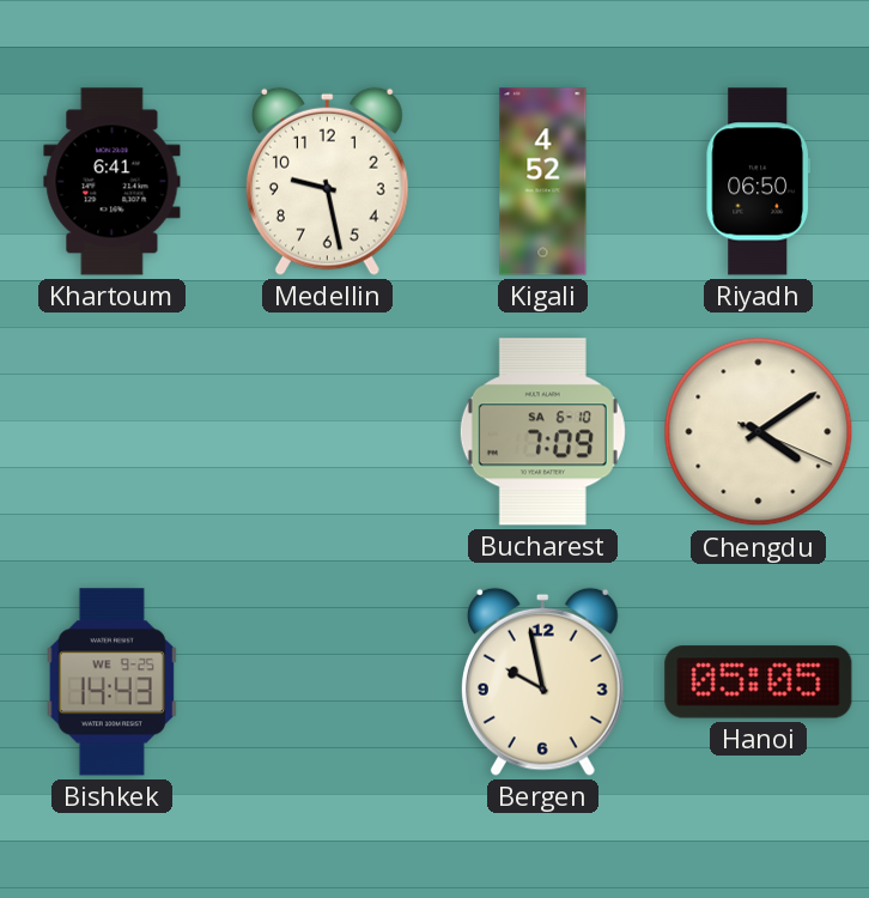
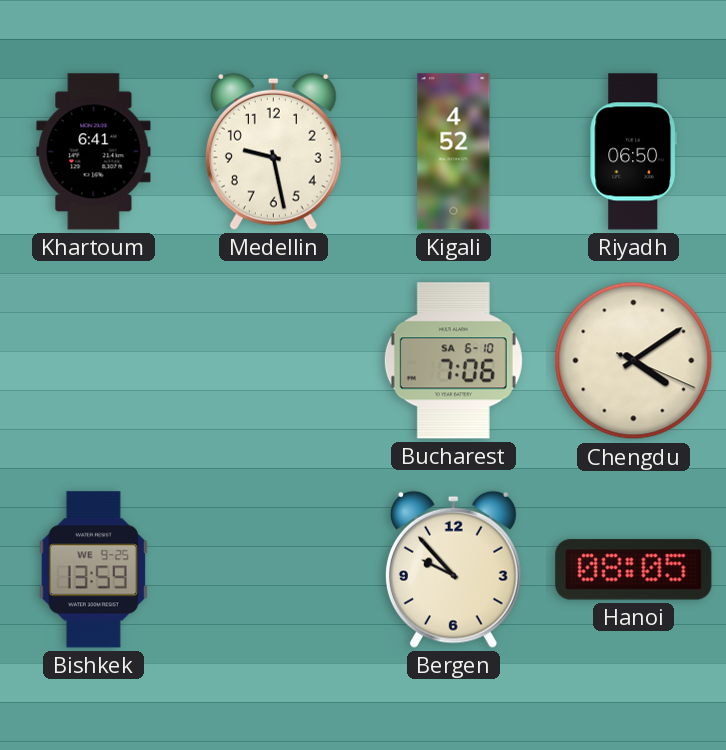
Bucharest: 7:09 -> 7:06
Bishkek: 14:43 -> 13:59
Bergen: 9:58 -> 9:53
Hanoi: 05:05 -> 08:05
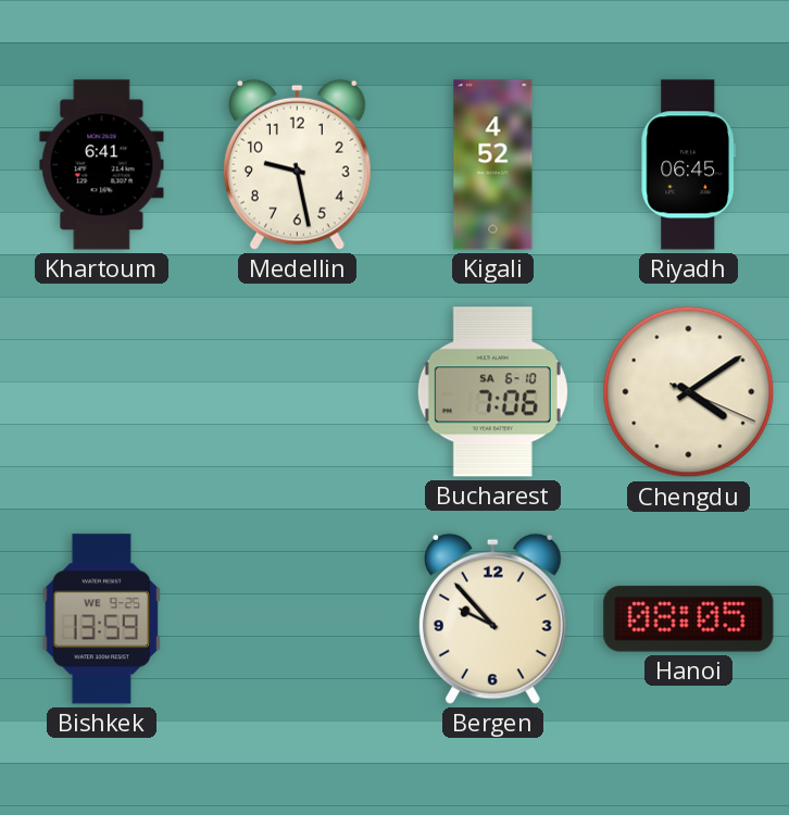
Riyadh: 06:50 -> 06:45
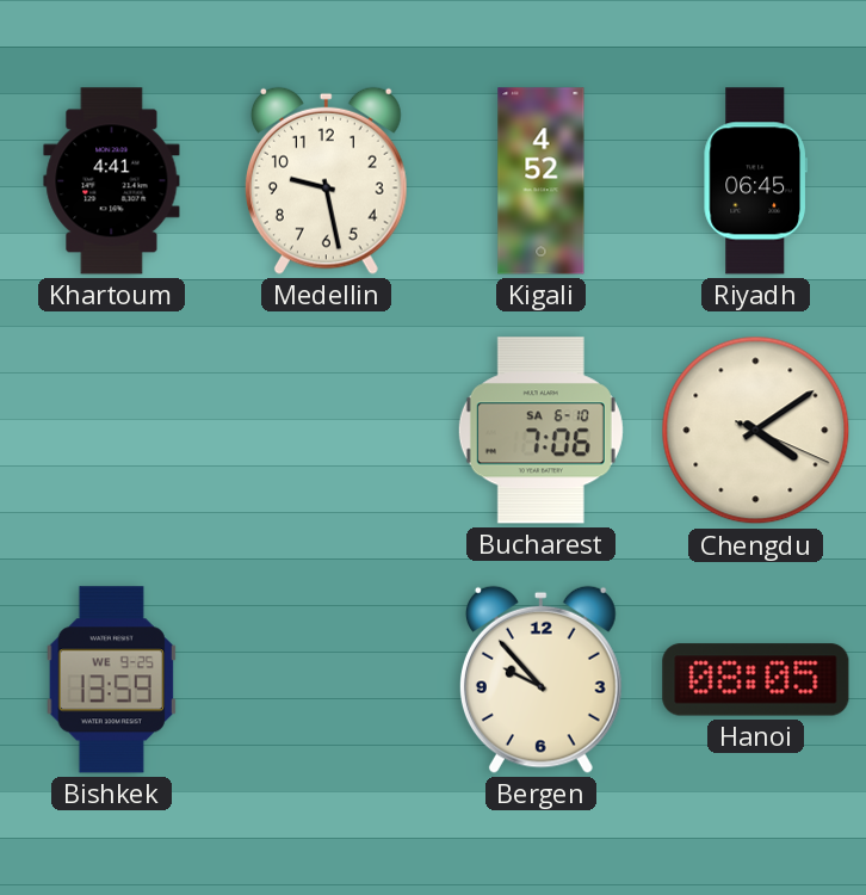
Khartoum: 6:41 -> 4:41
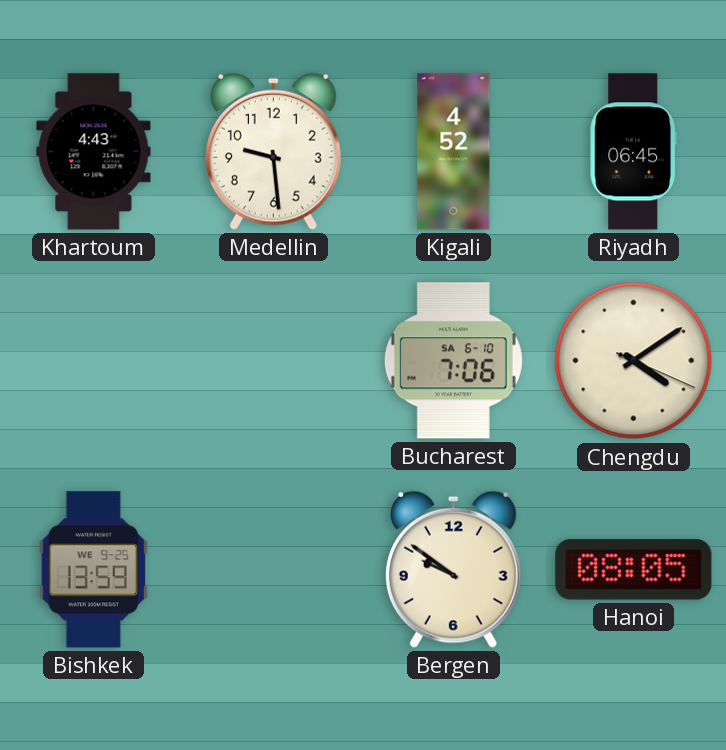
Khartoum: 4:41 -> 4:43
Medellin: 9:28 -> 9:29
Bergen: 9:53 -> 9:51
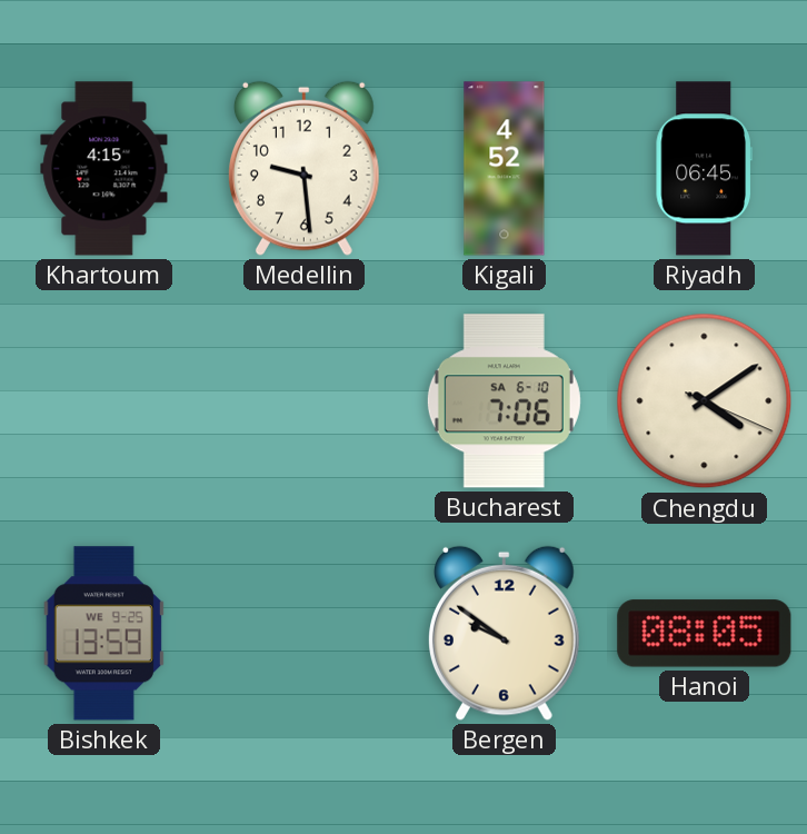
Khartoum: 4:43 -> 4:15
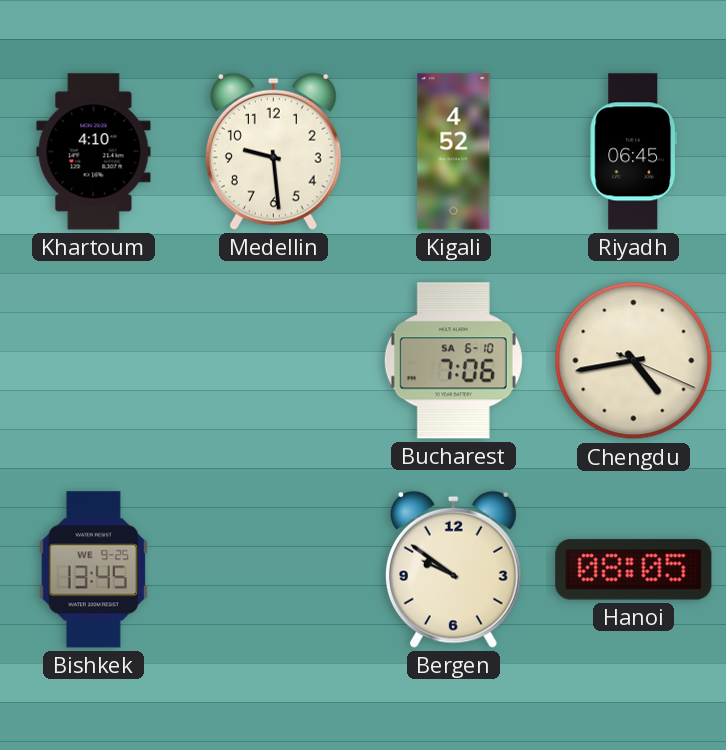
Khartoum: 4:15 -> 4:10
Chengdu: 4:09 -> 4:43
Bishkek: 13:59 -> 13:45
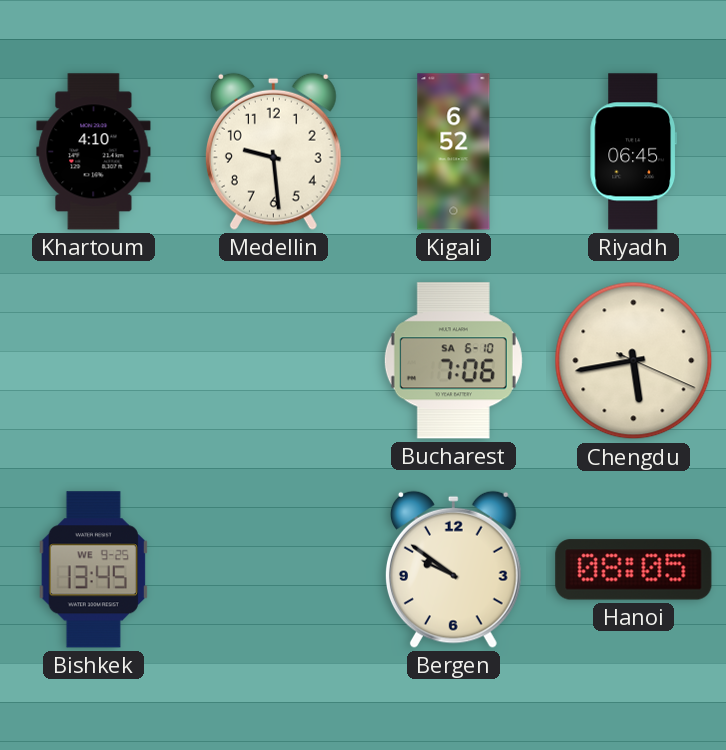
Kigali: 4:52 -> 6:52
Chengdu: 4:43 -> 5:43
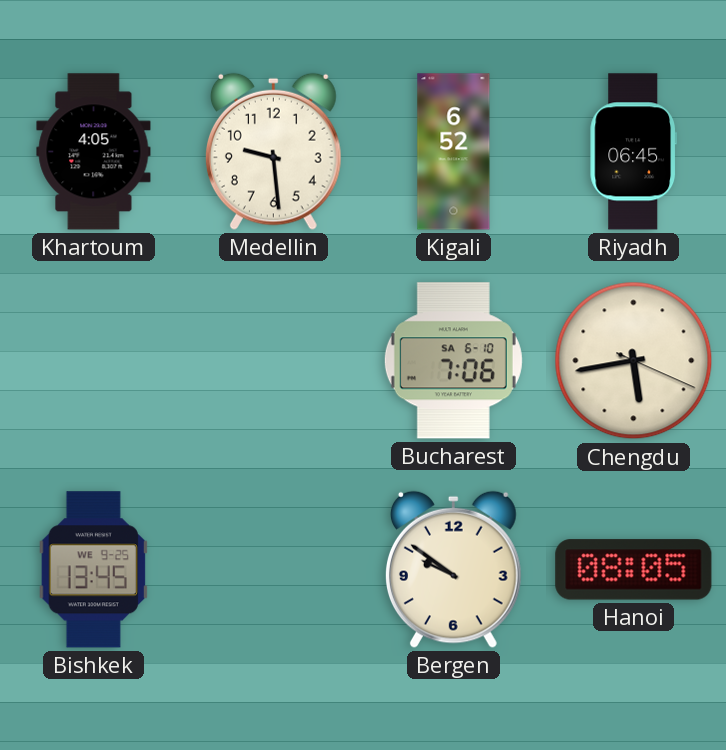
Khartoum: 4:10 -> 4:05
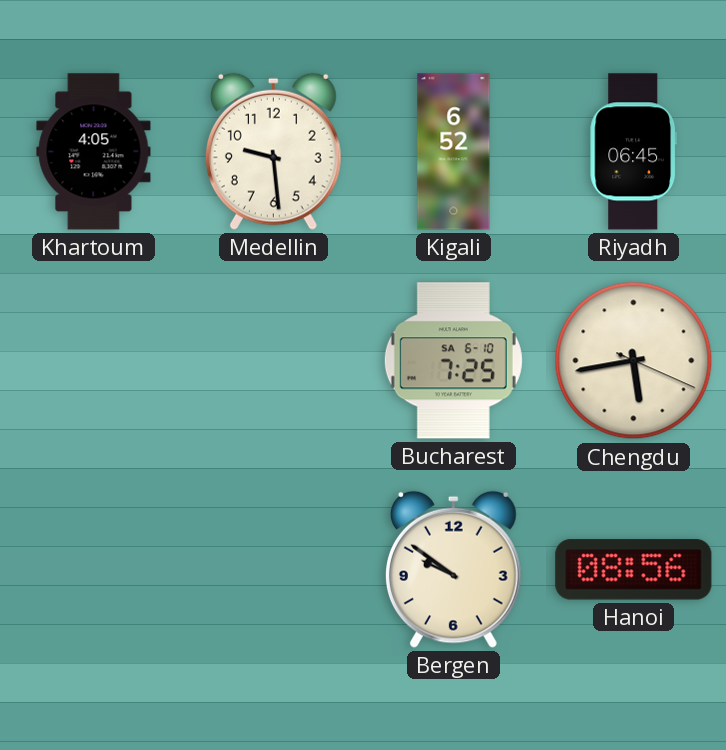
Bucharest: 7:06 -> 7:25
Bishkek: 13:45 -> none
Hanoi: 08:05 -> 08:56
